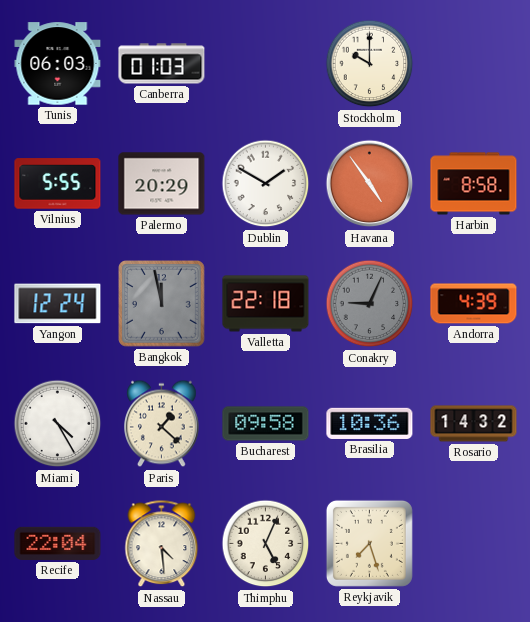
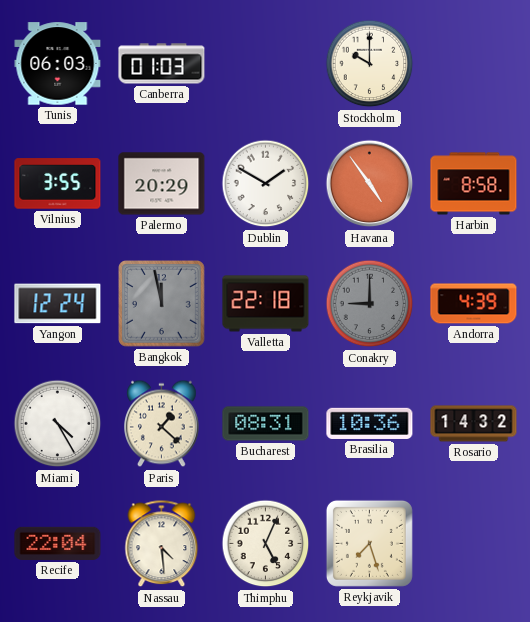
Vilnius: 5:55 -> 3:55
Conakry: 9:04 -> 9:00
Bucharest: 09:58 -> 08:31
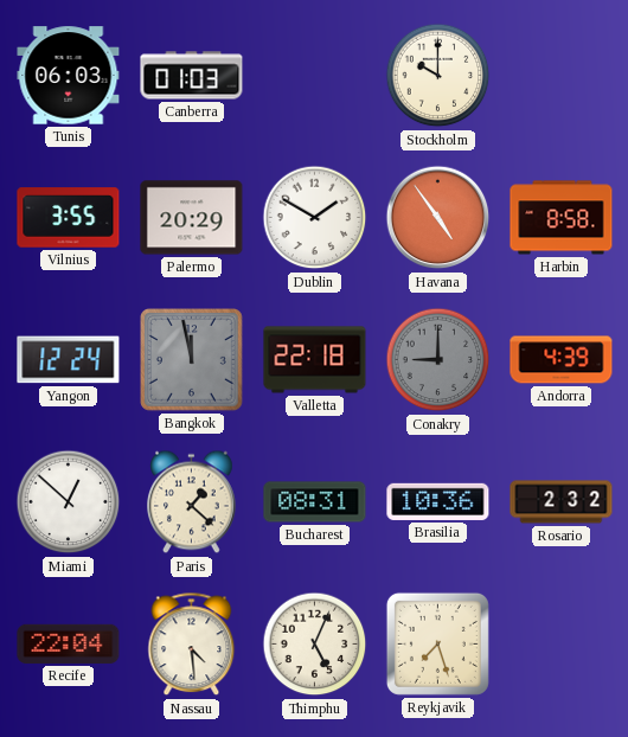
Miami: 4:25 -> 12:52
Rosario: 14:32 -> 2:32
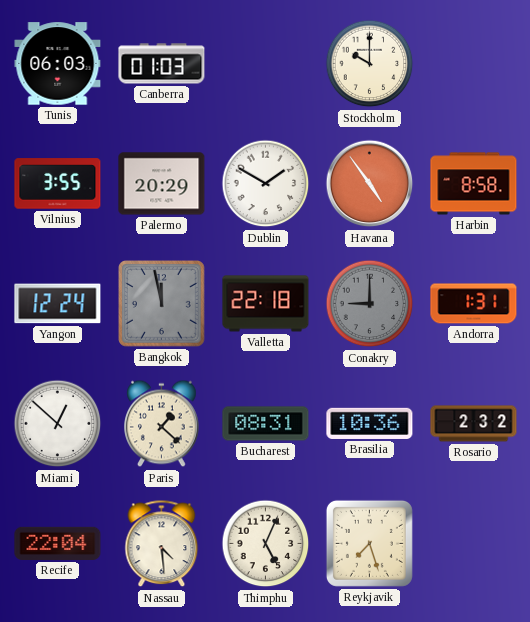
Andorra: 4:39 -> 1:31
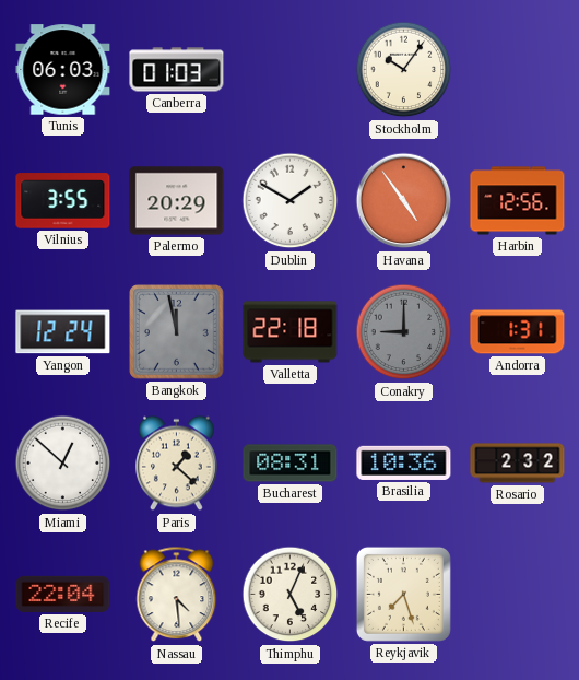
Stockholm: 10:00 -> 10:06
Harbin: 8:58 -> 12:56
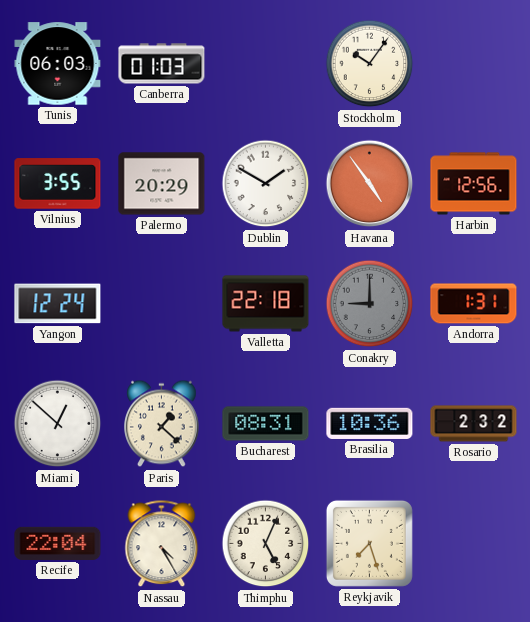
Bangkok: 11:58 -> none
Nassau: 4:29 -> 4:25
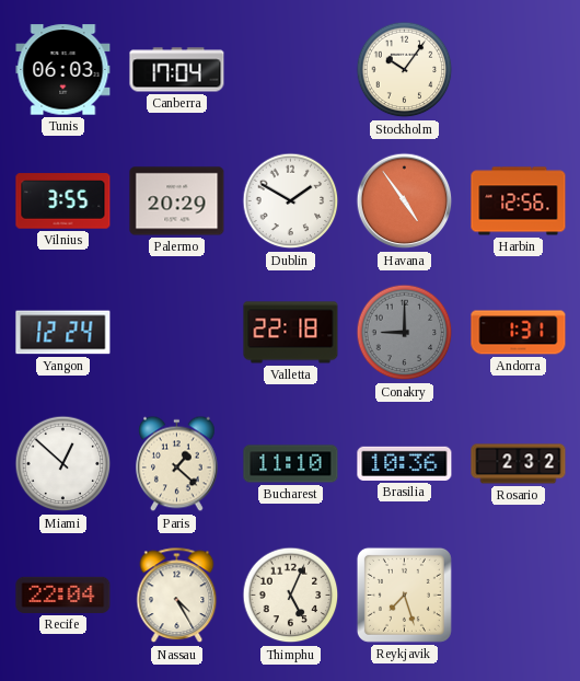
Canberra: 01:03 -> 17:04
Bucharest: 08:31 -> 11:10
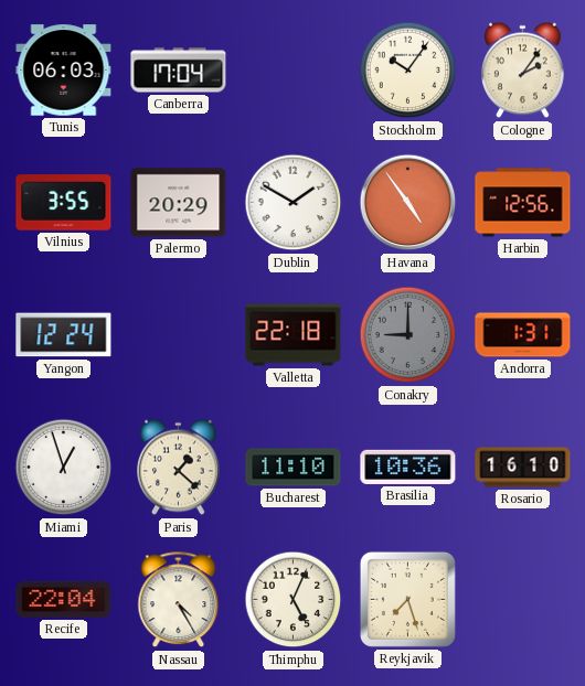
Cologne: none -> 2:06
Miami: 12:52 -> 12:57
Rosario: 2:32 -> 16:10
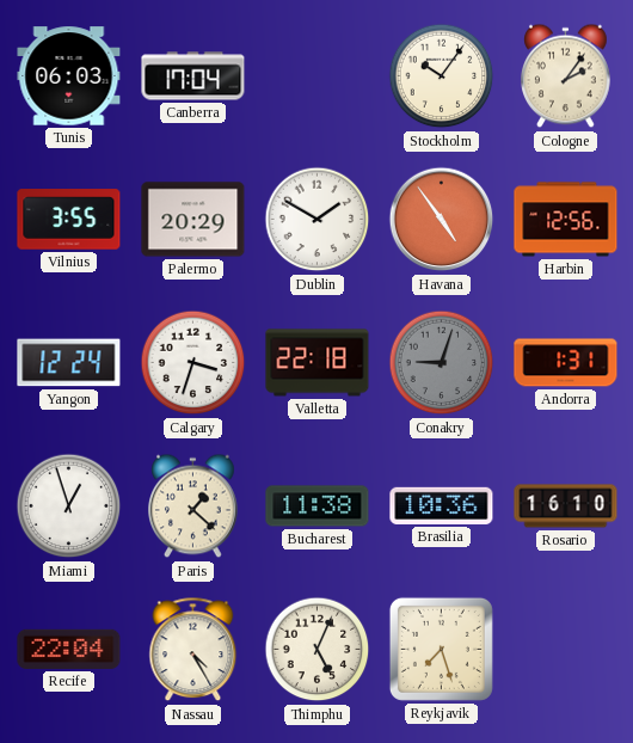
Calgary: none -> 3:33
Conakry: 9:00 -> 9:03
Bucharest: 11:10 -> 11:38
